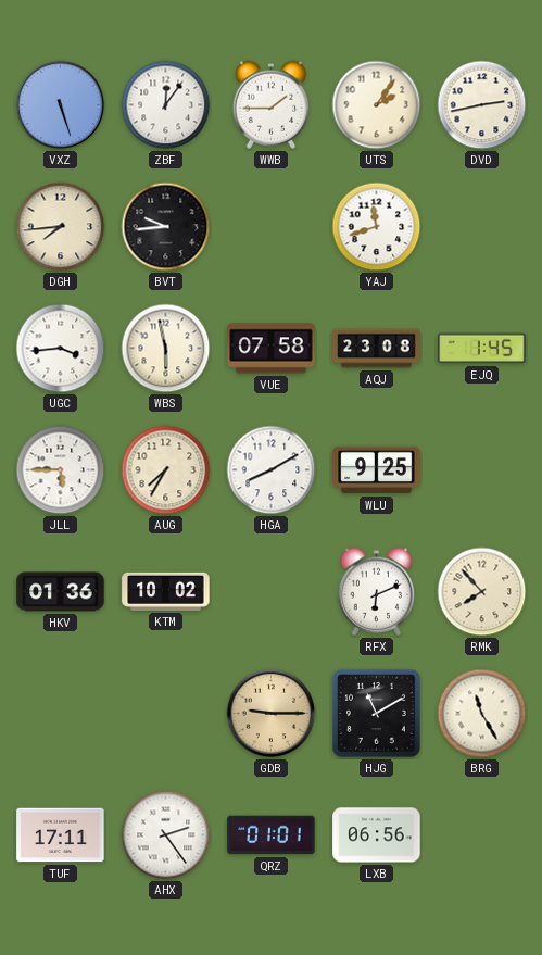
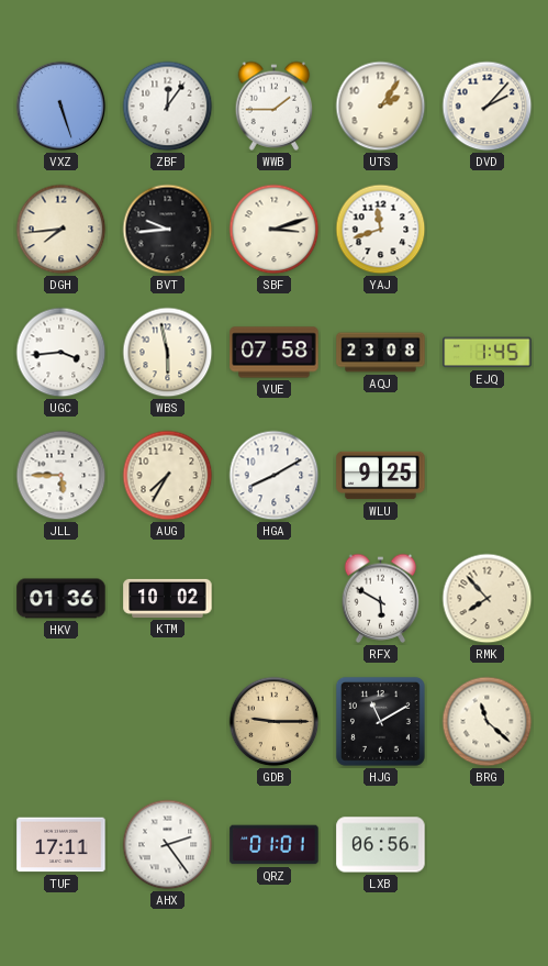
DVD: 2:43 -> 2:07
SBF: none -> 3:12
RFX: 6:11 -> 5:50
BRG: 11:25 -> 11:22
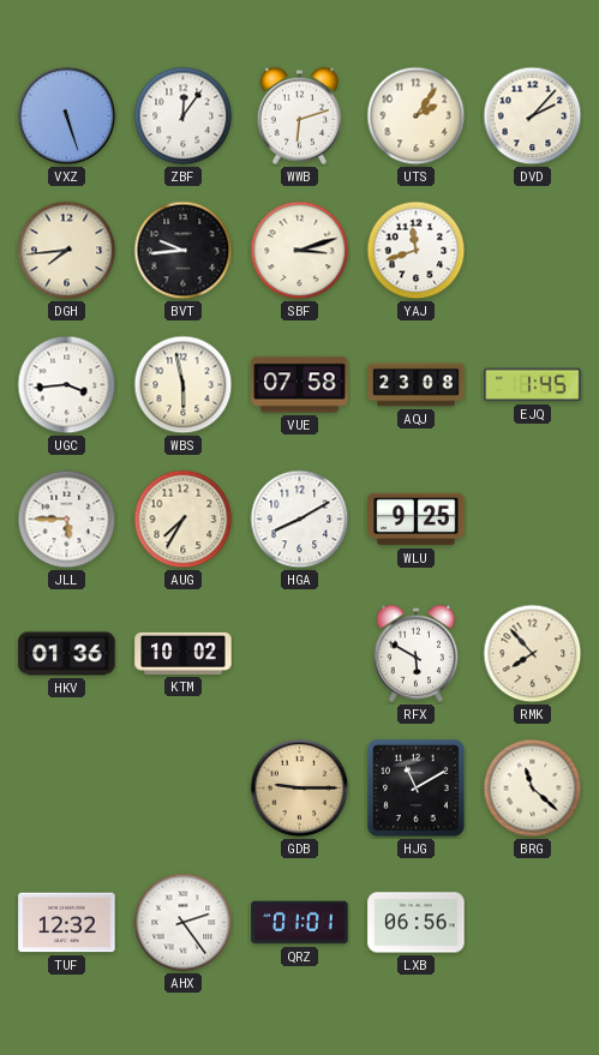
WWB: 1:45 -> 6:12
TUF: 17:11 -> 12:32
